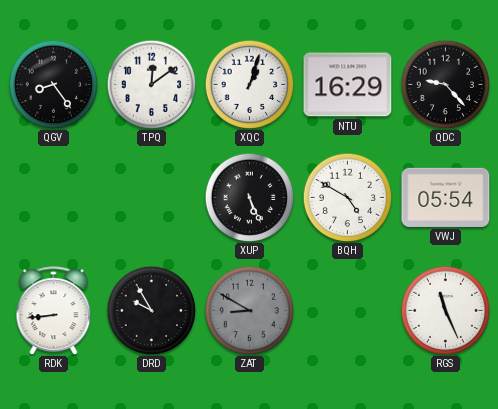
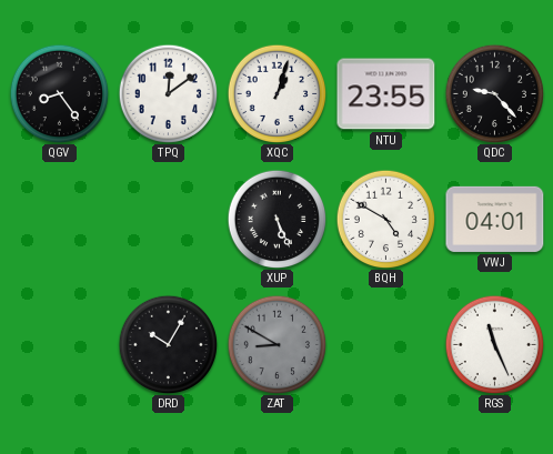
NTU: 16:29 -> 23:55
VWJ: 05:54 -> 04:01
RDK: 8:44 -> none
DRD: 9:55 -> 10:05
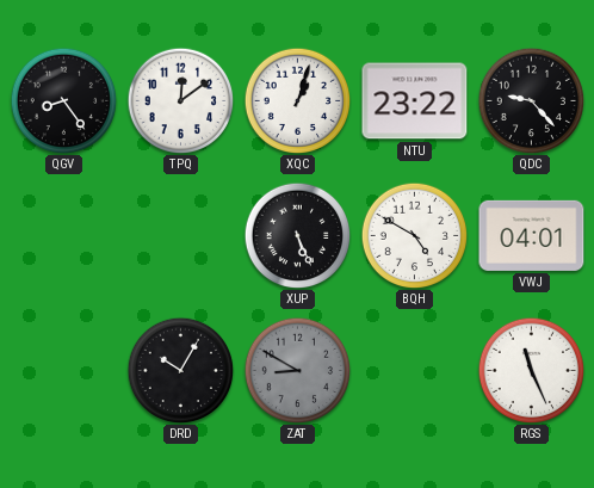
NTU: 23:55 -> 23:22
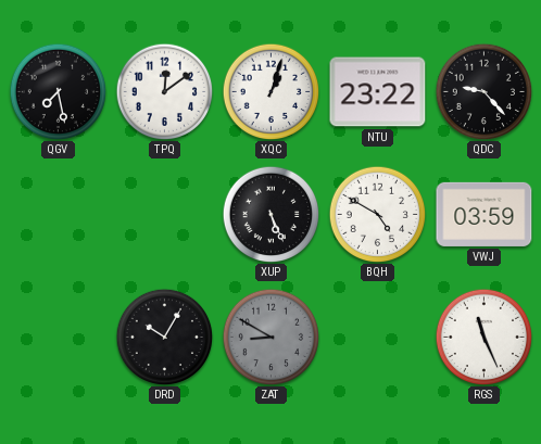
QGV: 8:24 -> 7:28
VWJ: 04:01 -> 03:59
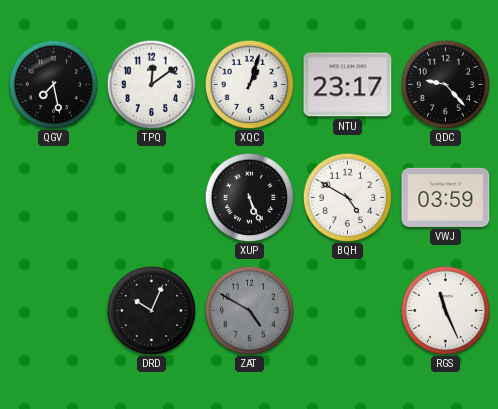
NTU: 23:22 -> 23:17
DRD: 10:05 -> 10:04
ZAT: 8:50 -> 4:50
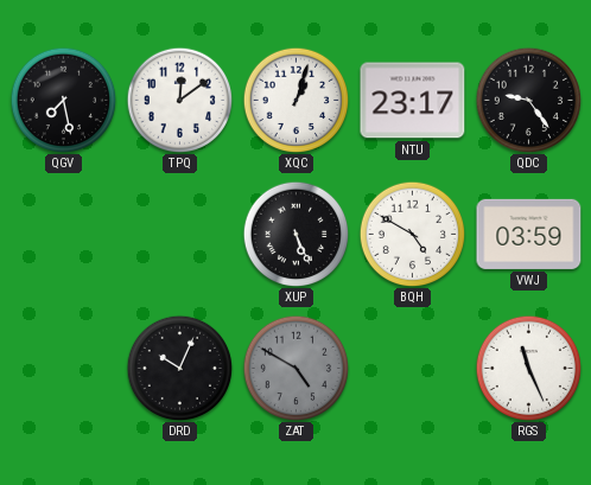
QDC: 9:23 -> 9:24
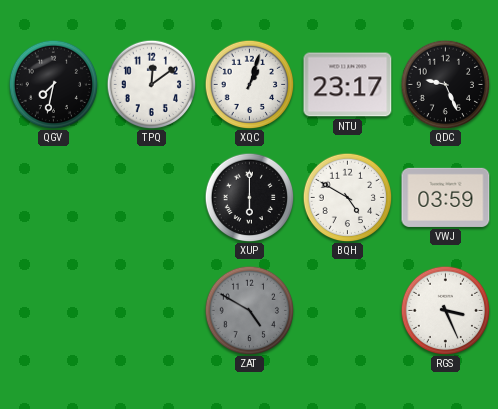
QGV: 7:28 -> 7:32
QDC: 9:24 -> 9:26
XUP: 5:26 -> 6:00
DRD: 10:04 -> none
RGS: 11:26 -> 3:26
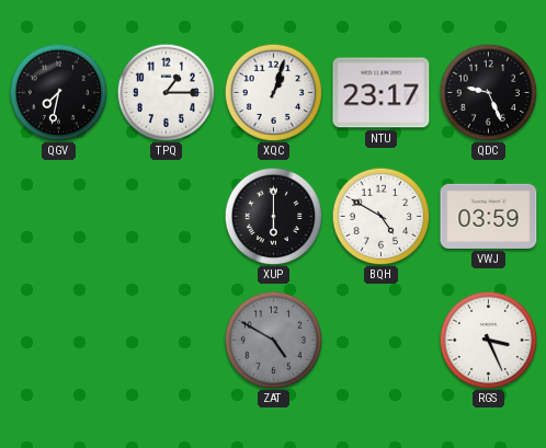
TPQ: 12:09 -> 1:15
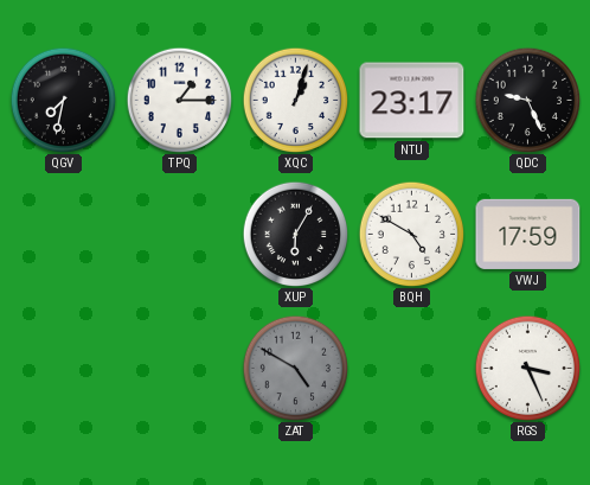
XUP: 6:00 -> 6:05
VWJ: 03:59 -> 17:59
